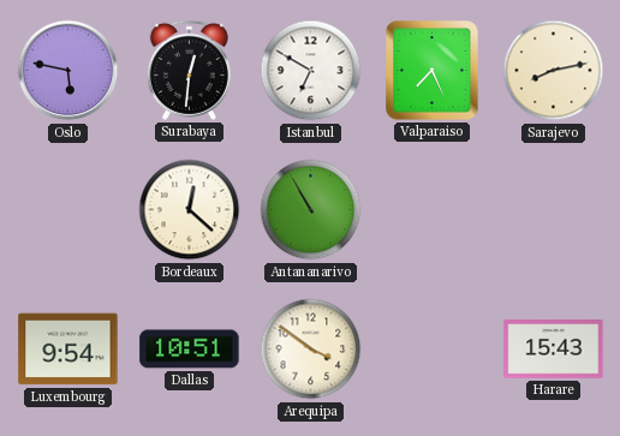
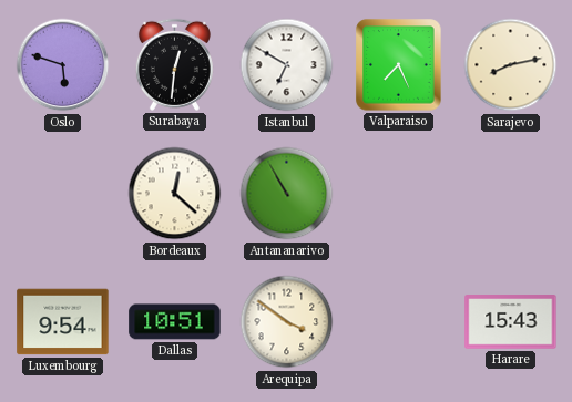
Oslo: 5:47 -> 5:48
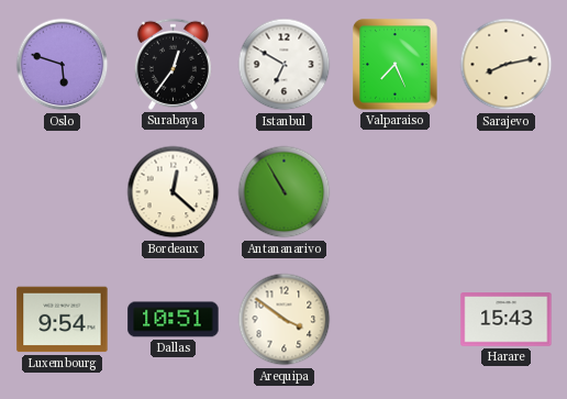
Surabaya: 12:31 -> 12:36
